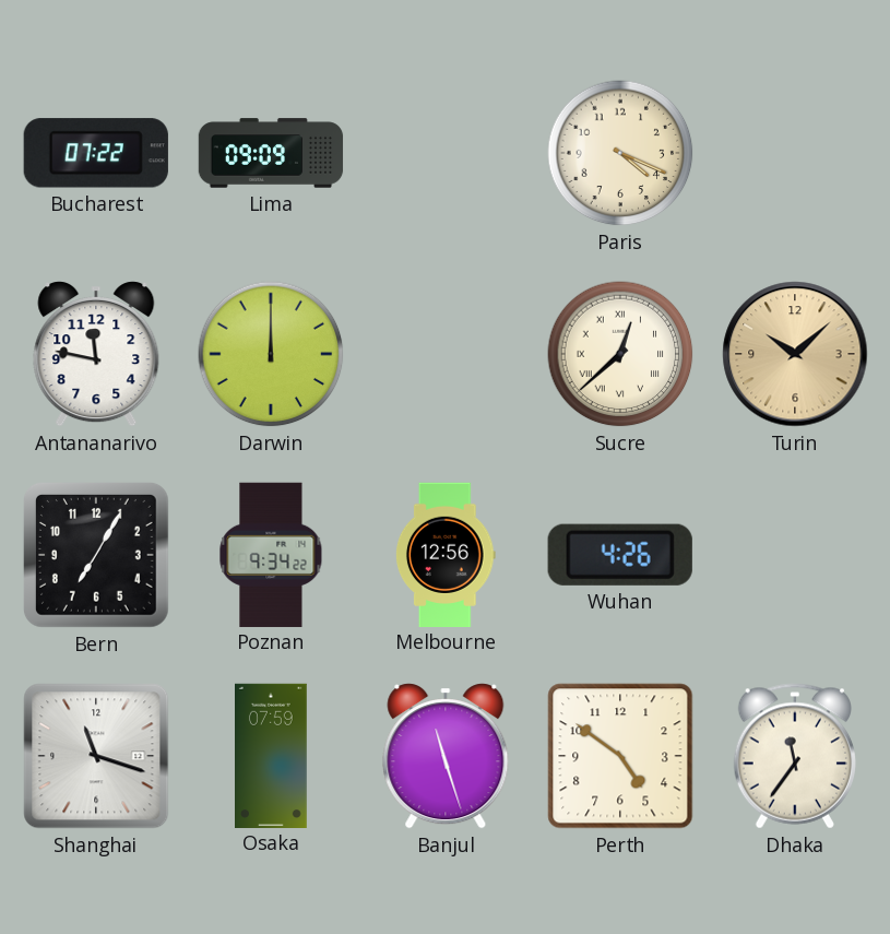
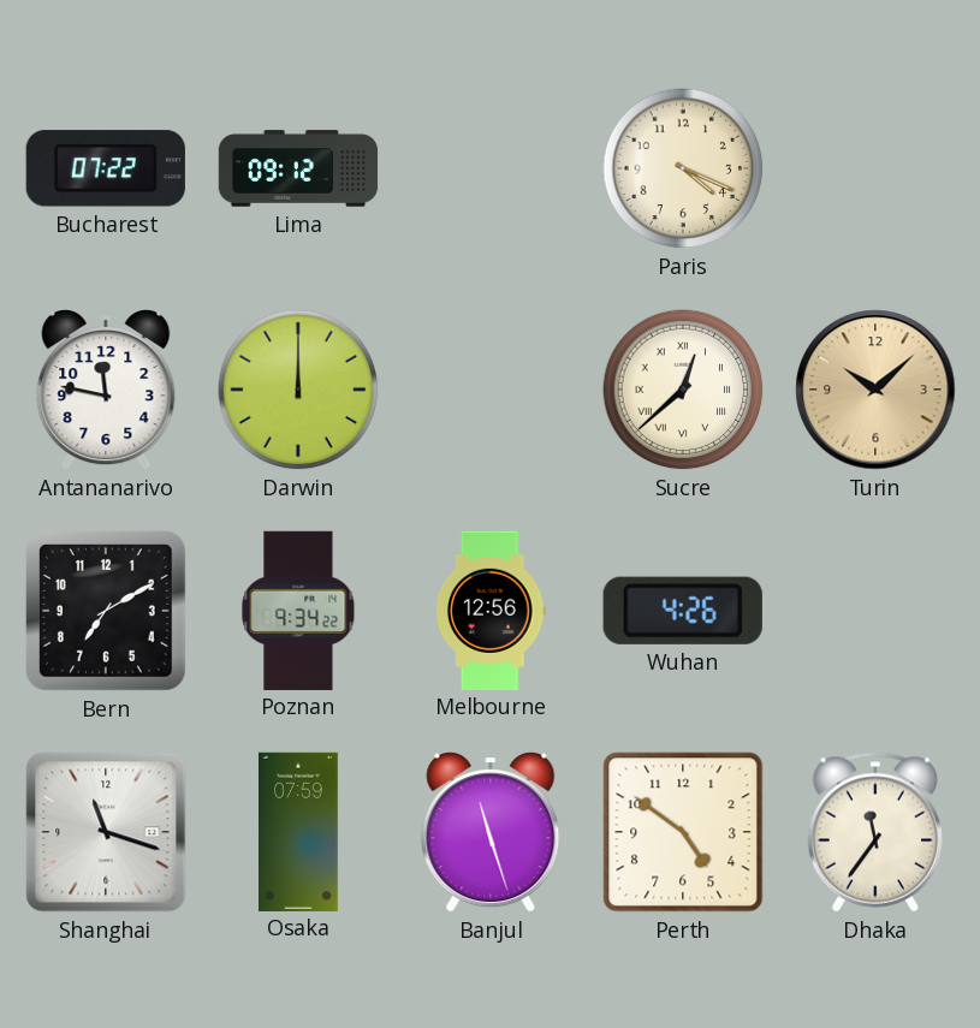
Lima: 09:09 -> 09:12
Bern: 7:05 -> 7:10
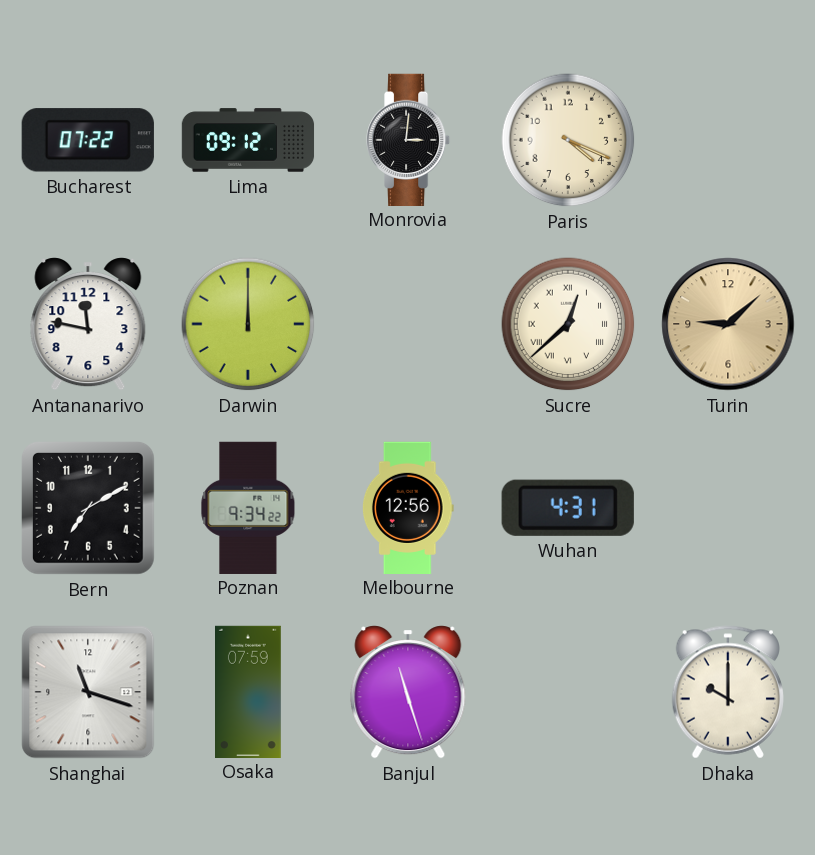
Monrovia: none -> 3:01
Turin: 10:08 -> 9:08
Wuhan: 4:26 -> 4:31
Perth: 4:51 -> none
Dhaka: 11:36 -> 10:00
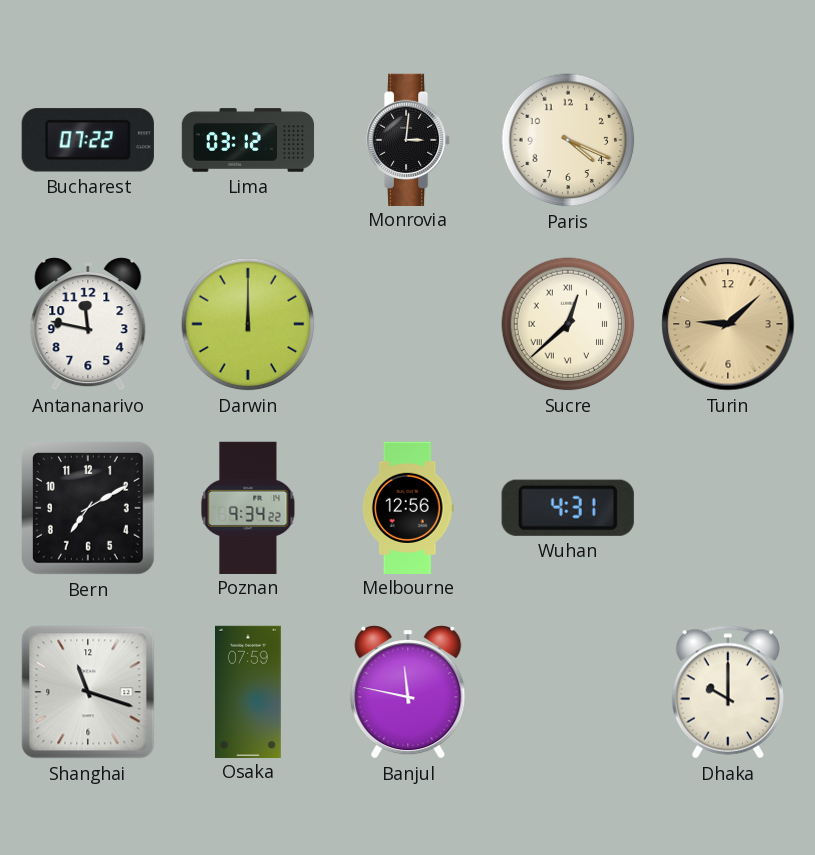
Lima: 09:12 -> 03:12
Banjul: 11:27 -> 11:47
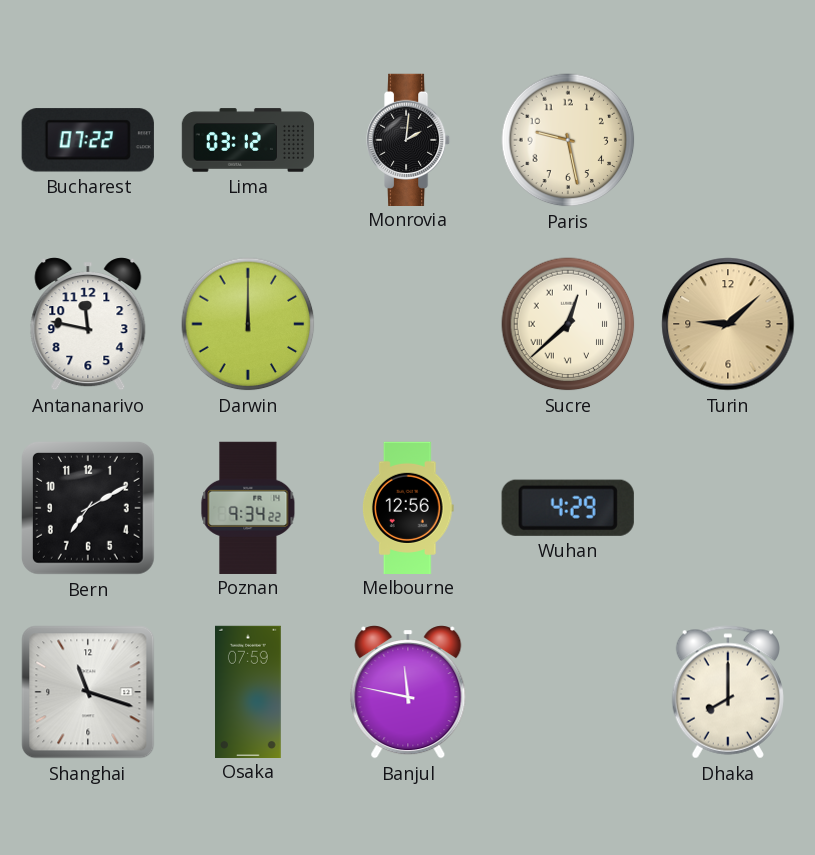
Monrovia: 3:01 -> 2:01
Paris: 4:19 -> 9:28
Wuhan: 4:31 -> 4:29
Dhaka: 10:00 -> 8:00
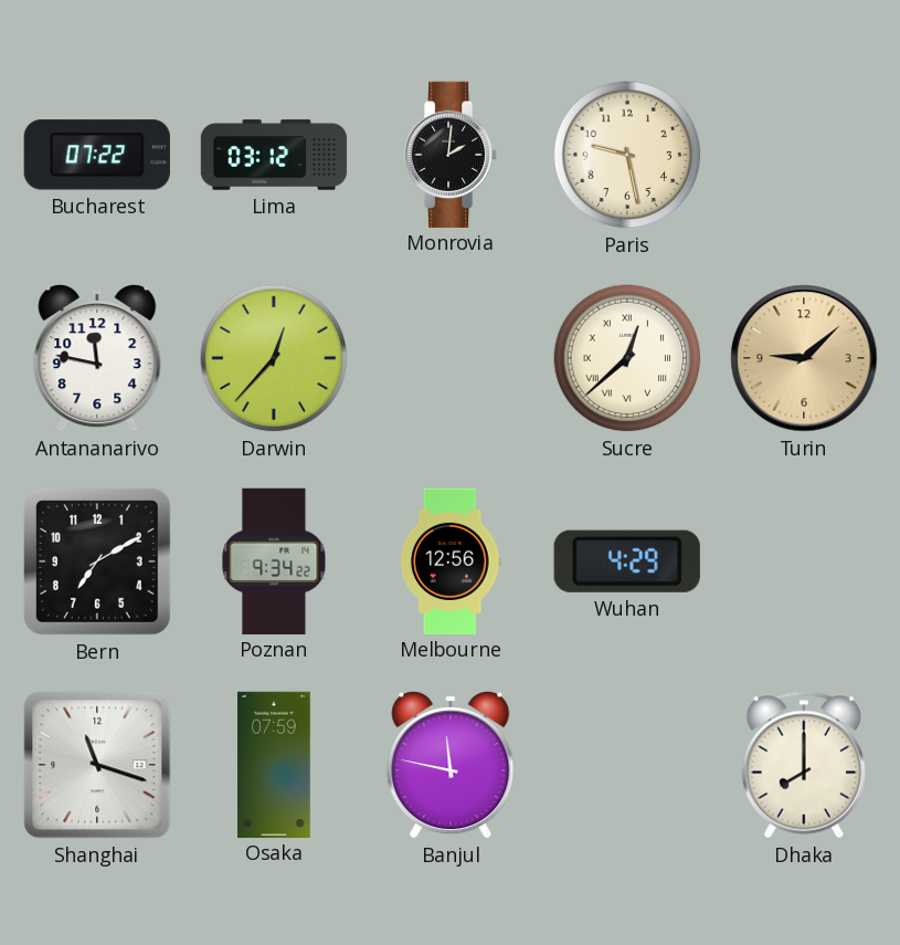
Darwin: 12:00 -> 12:37
